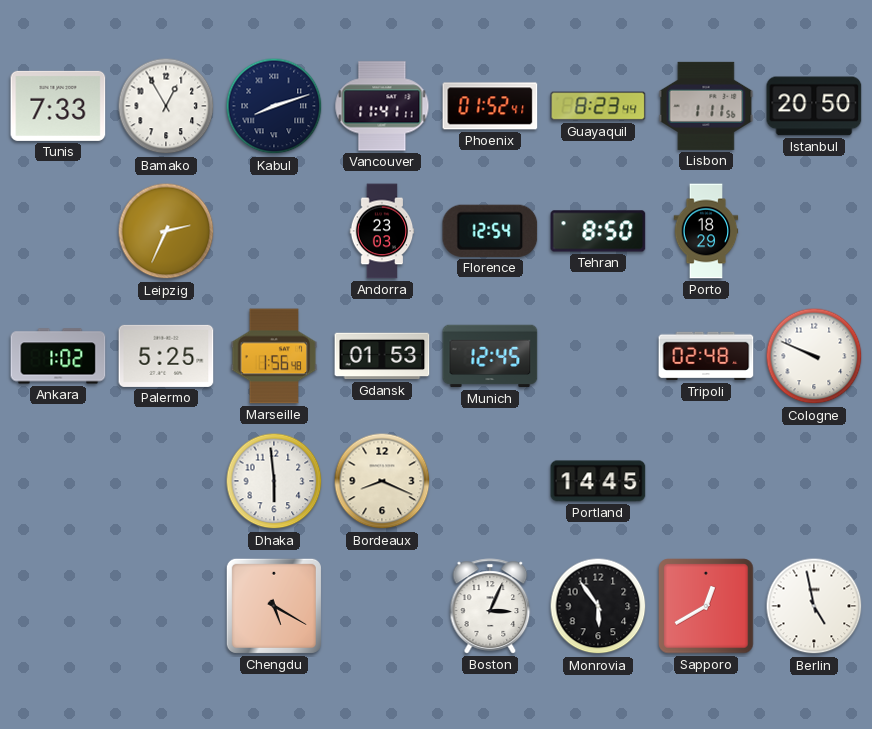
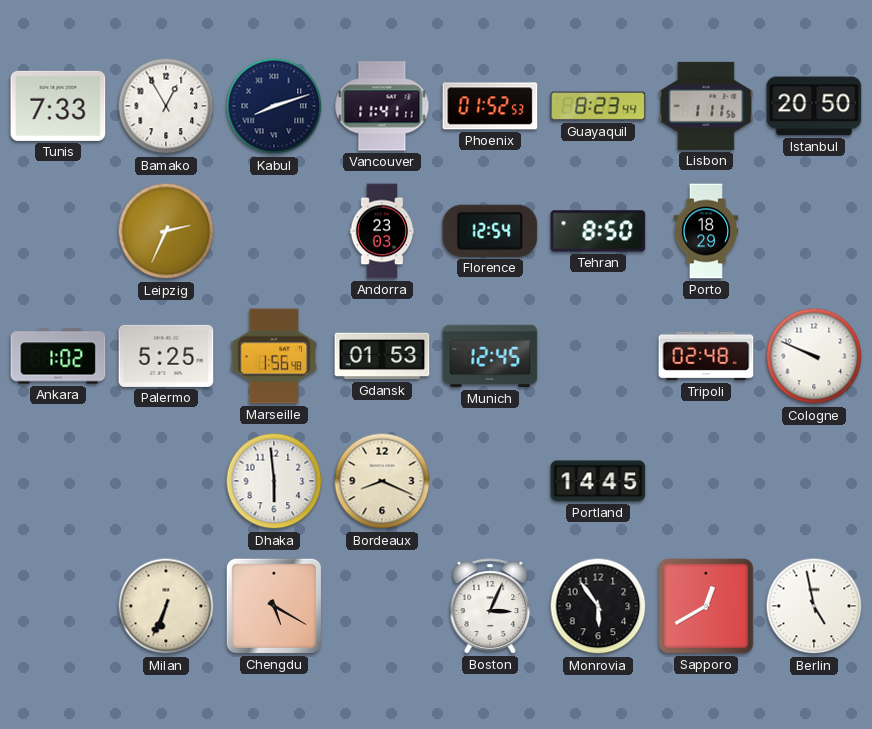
Phoenix: 01:52:41 -> 01:52:53
Milan: none -> 6:34
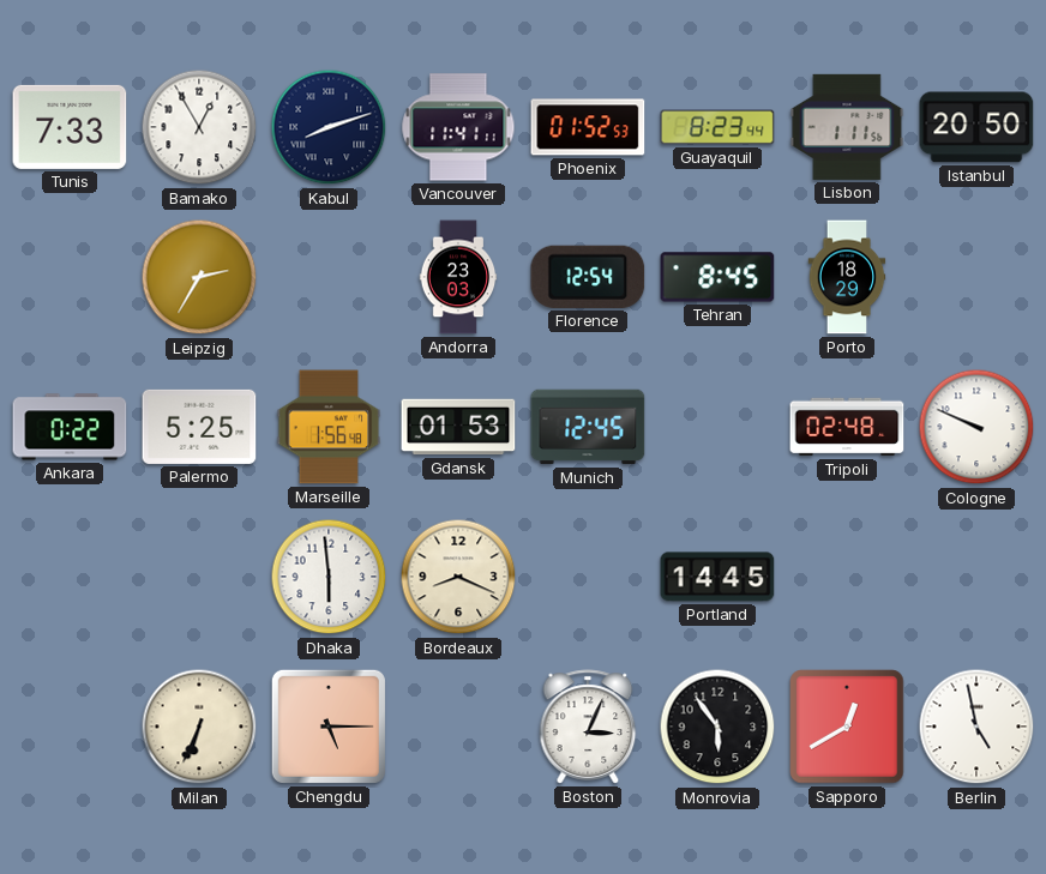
Leipzig: 2:34 -> 2:35
Tehran: 8:50 -> 8:45
Ankara: 1:02 -> 0:22
Chengdu: 5:20 -> 5:15
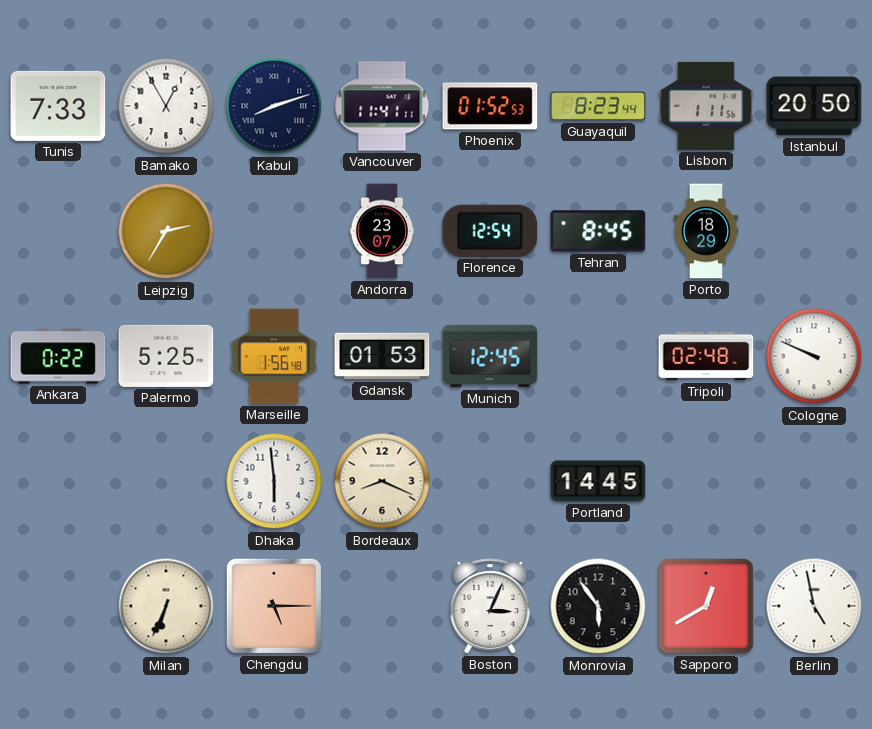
Andorra: 23:03 -> 23:07
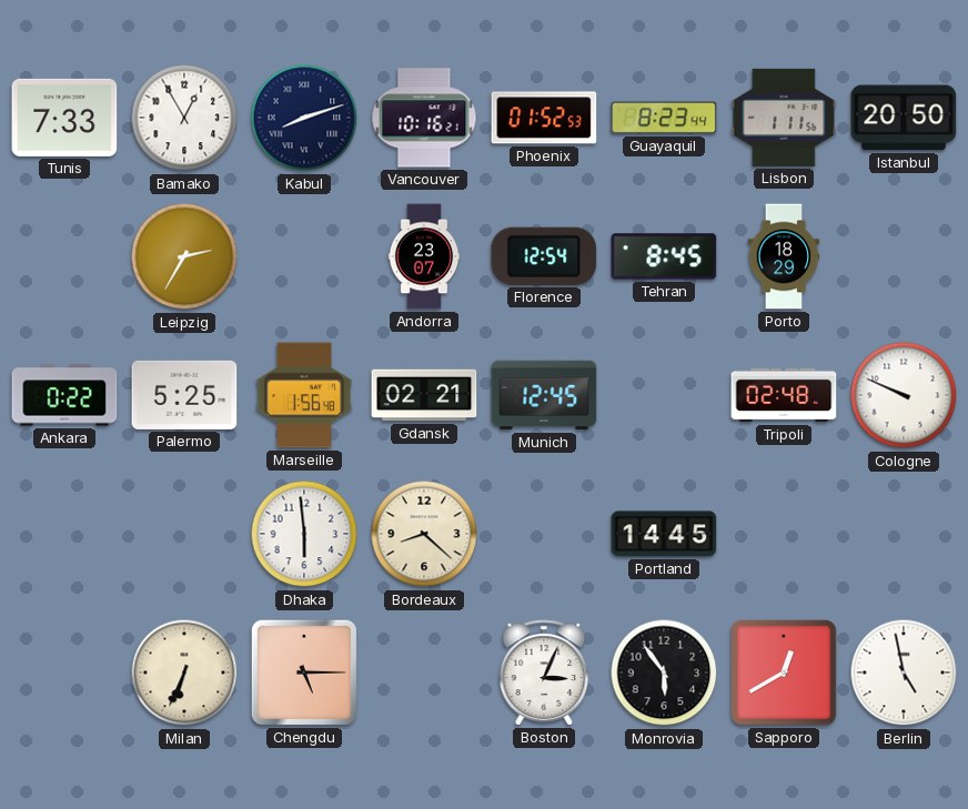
Vancouver: 11:41 -> 10:16
Gdansk: 01:53 -> 02:21
Bordeaux: 8:19 -> 8:22
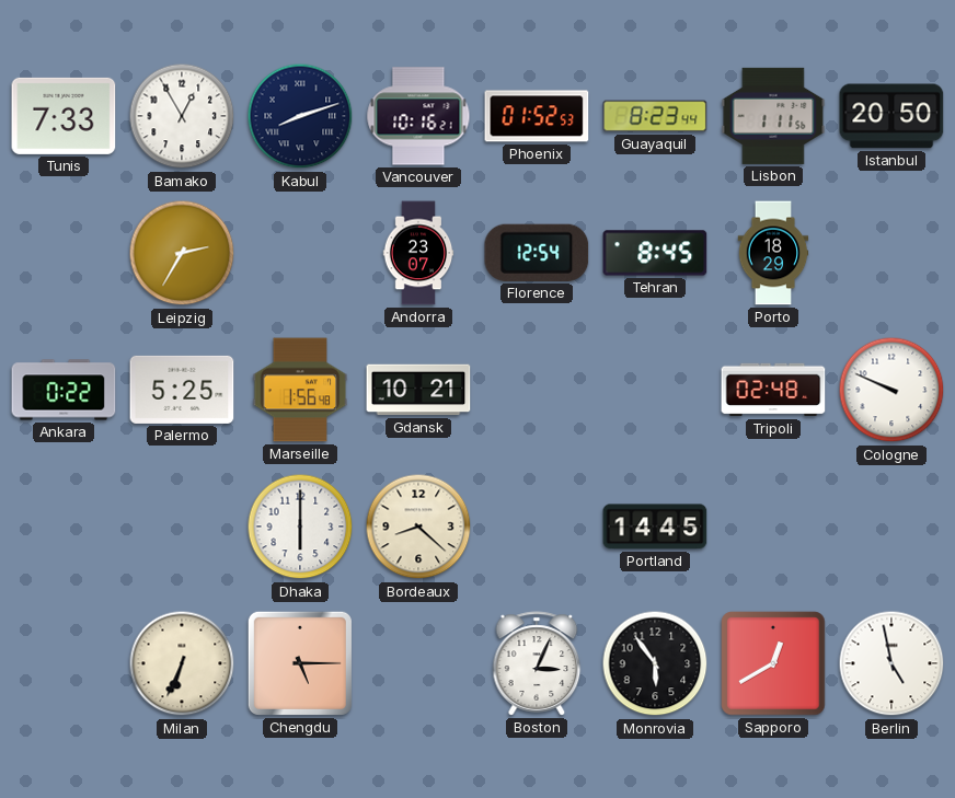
Gdansk: 02:21 -> 10:21
Munich: 12:45 -> none
Dhaka: 5:59 -> 6:00
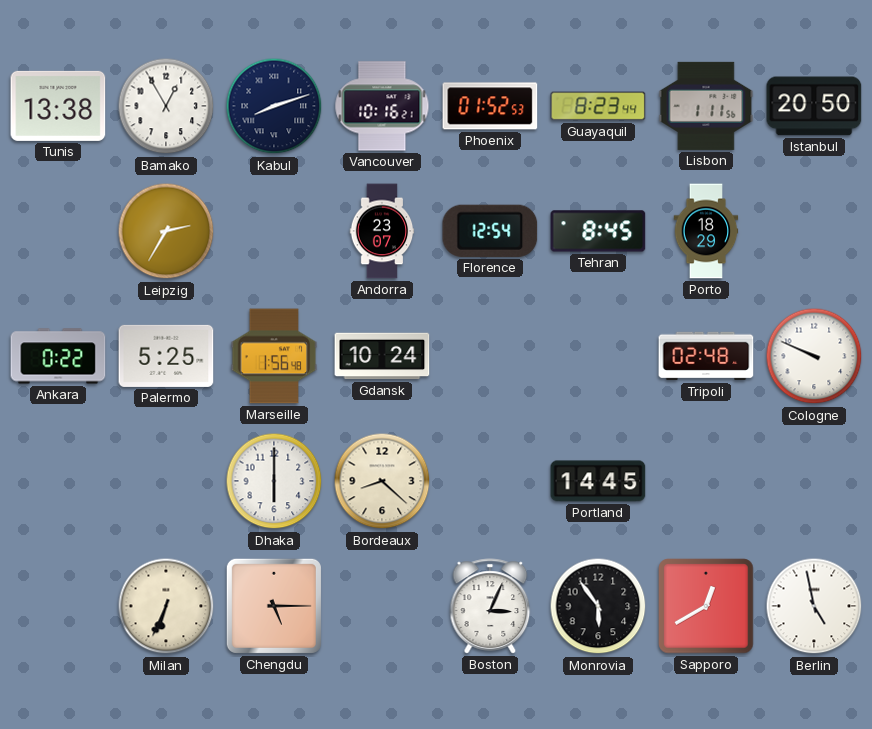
Tunis: 7:33 -> 13:38
Gdansk: 10:21 -> 10:24
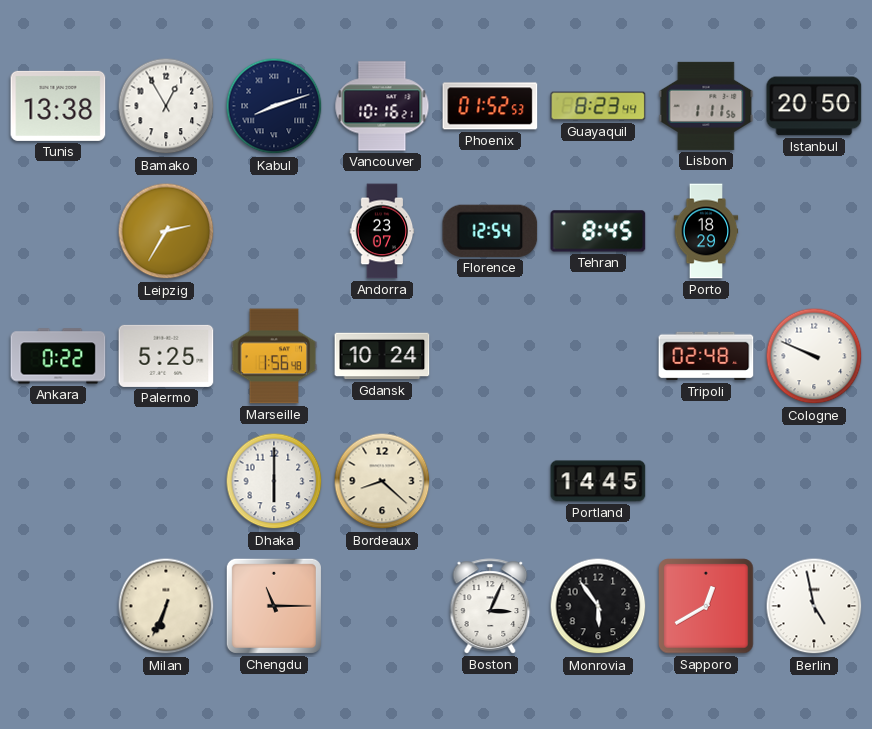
Chengdu: 5:15 -> 11:15
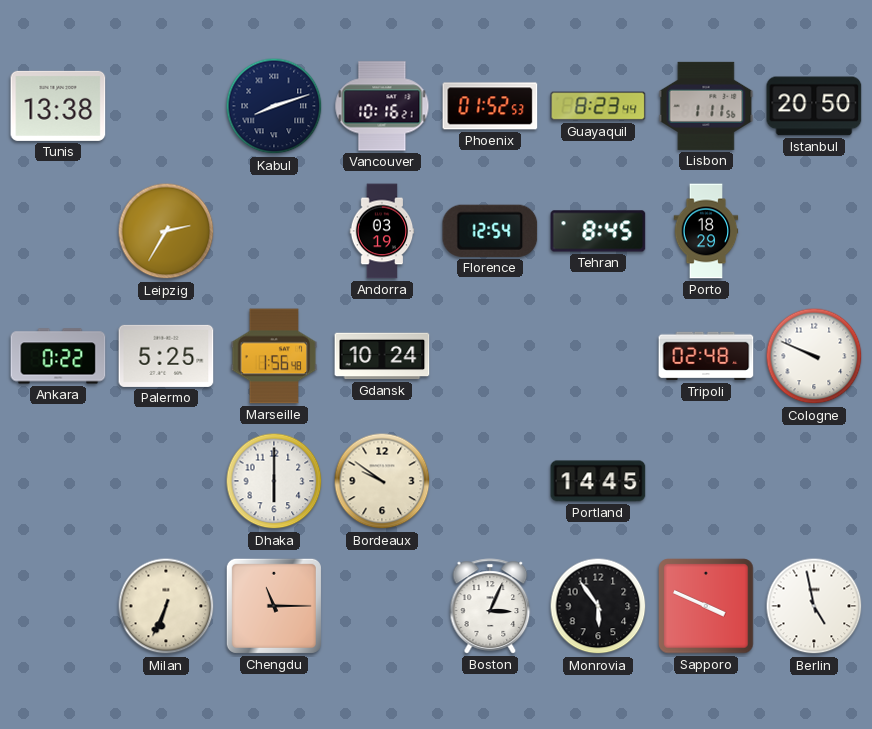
Bamako: 12:55 -> none
Andorra: 23:07 -> 03:19
Bordeaux: 8:22 -> 9:51
Sapporo: 12:40 -> 3:49
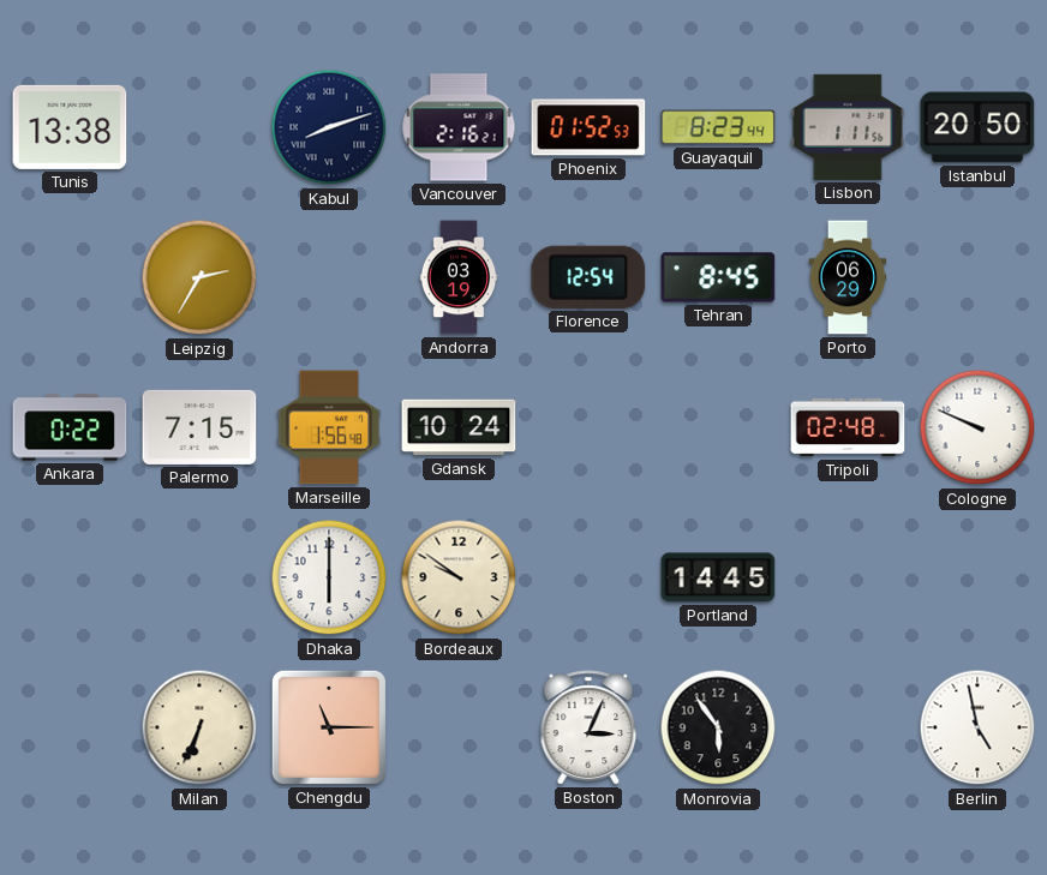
Vancouver: 10:16 -> 2:16
Porto: 18:29 -> 06:29
Palermo: 5:25 -> 7:15
Sapporo: 3:49 -> none
